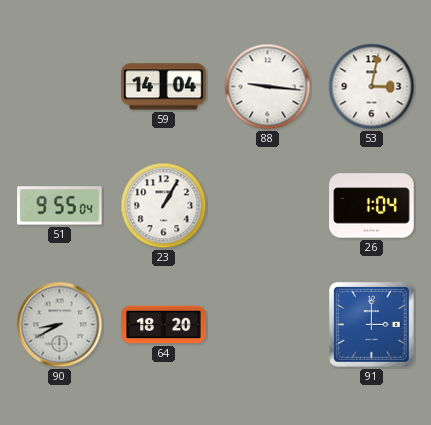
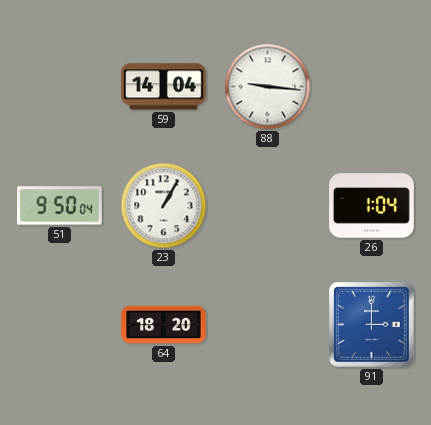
53: 3:02 -> none
51: 9:55 -> 9:50
90: 8:40 -> none
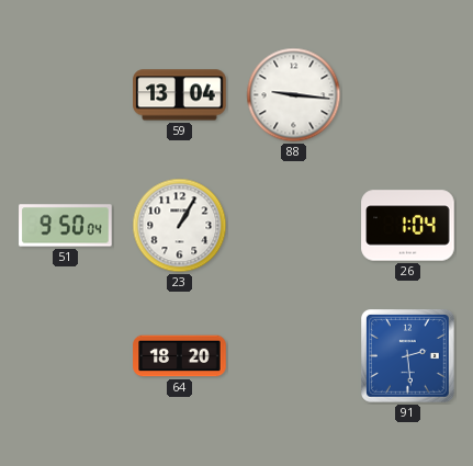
59: 14:04 -> 13:04
91: 3:00 -> 2:29
